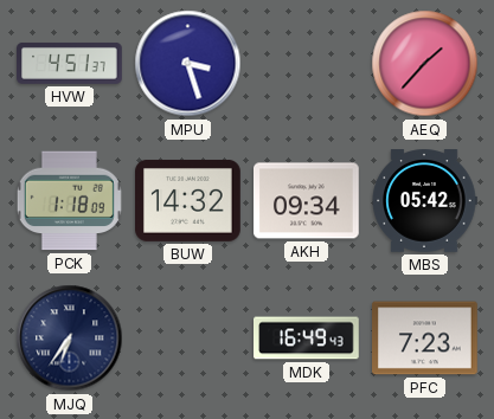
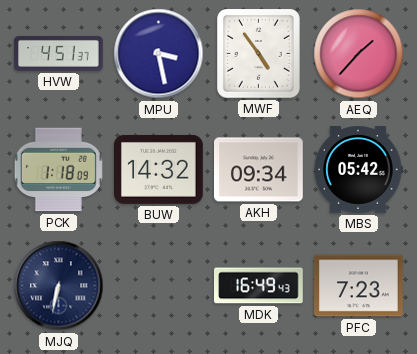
MPU: 3:27 -> 3:28
MWF: none -> 4:54
MJQ: 6:36 -> 6:32
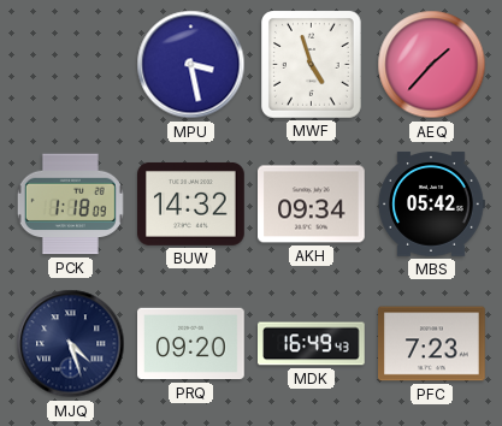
HVW: 4:51 -> none
MWF: 4:54 -> 4:57
MJQ: 6:32 -> 4:27
PRQ: none -> 09:20
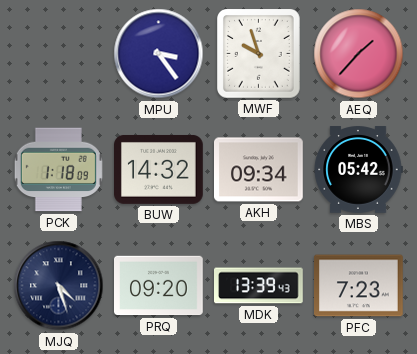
MPU: 3:28 -> 3:24
MWF: 4:57 -> 9:57
MDK: 16:49 -> 13:39
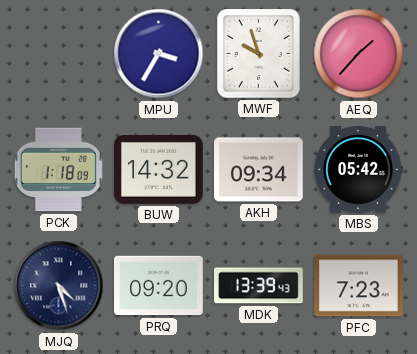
MPU: 3:24 -> 3:35
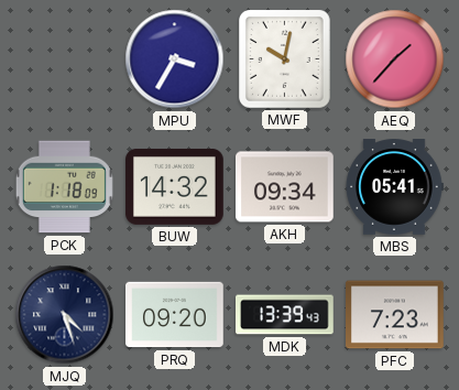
MWF: 9:57 -> 10:02
MBS: 05:42 -> 05:41
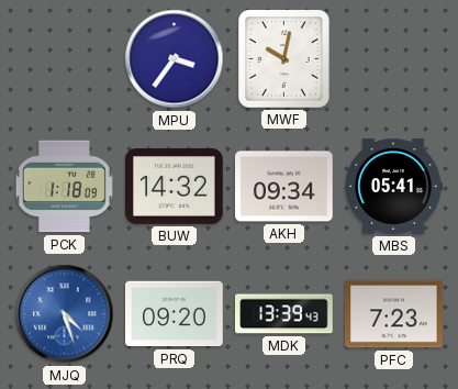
MPU: 3:35 -> 3:36
AEQ: 1:37 -> none
MJQ dial: navy -> blue
